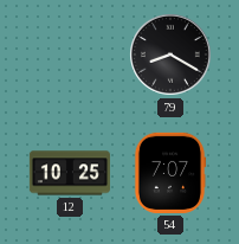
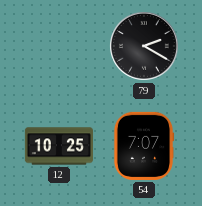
79: 8:20 -> 2:20
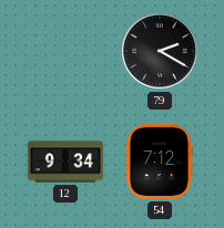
12: 10:25 -> 9:34
54: 7:07 -> 7:12
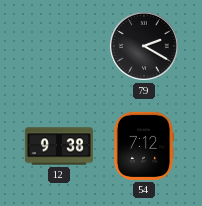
12: 9:34 -> 9:38
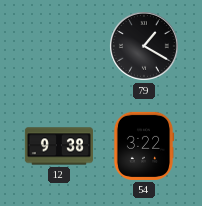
79: 2:20 -> 1:20
54: 7:12 -> 3:22
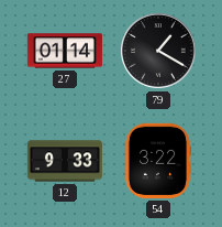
27: none -> 01:14
12: 9:38 -> 9:33
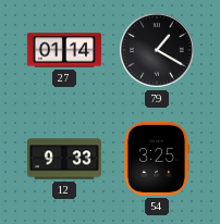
54: 3:22 -> 3:25
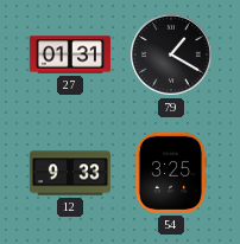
27: 01:14 -> 01:31
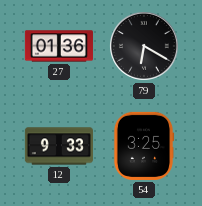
27: 01:31 -> 01:36
79: 1:20 -> 6:20
